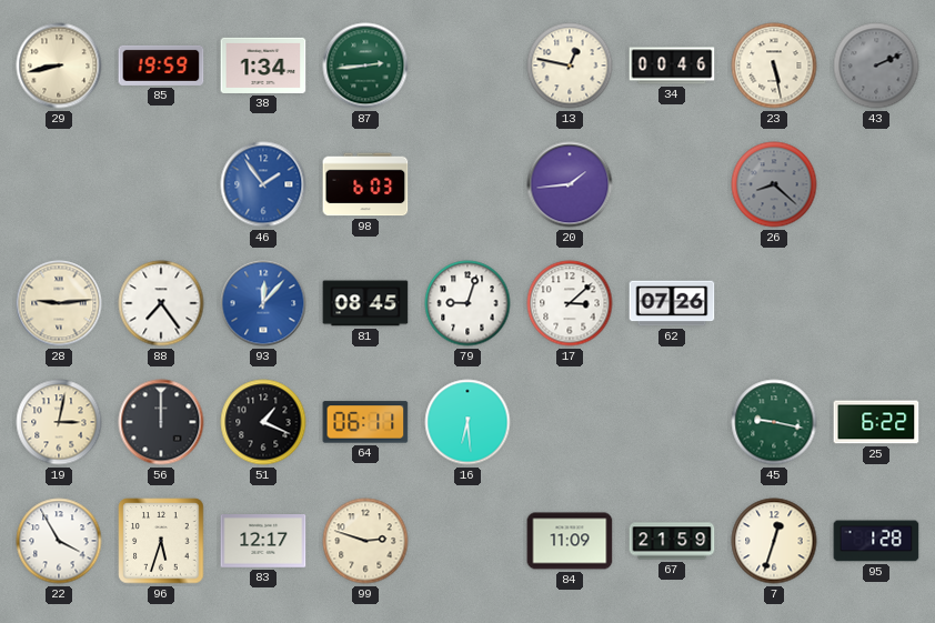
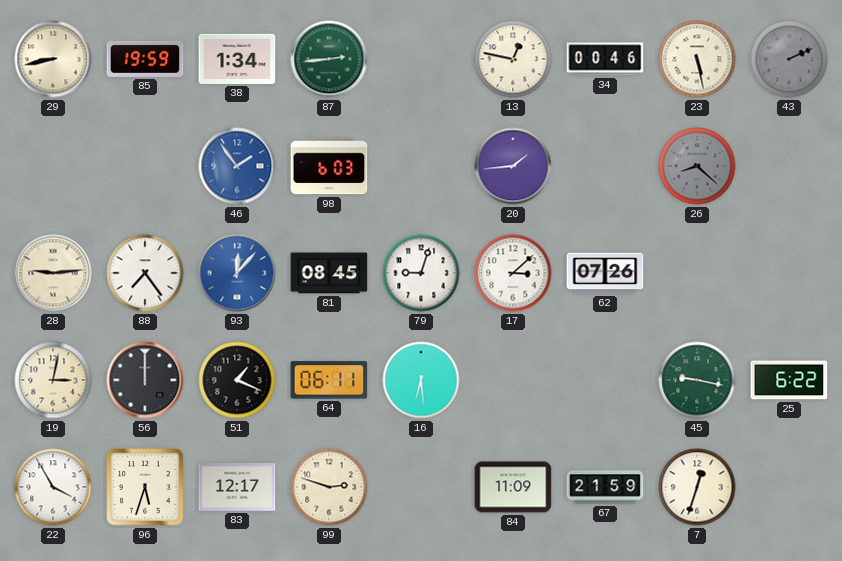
95: 1:28 -> none
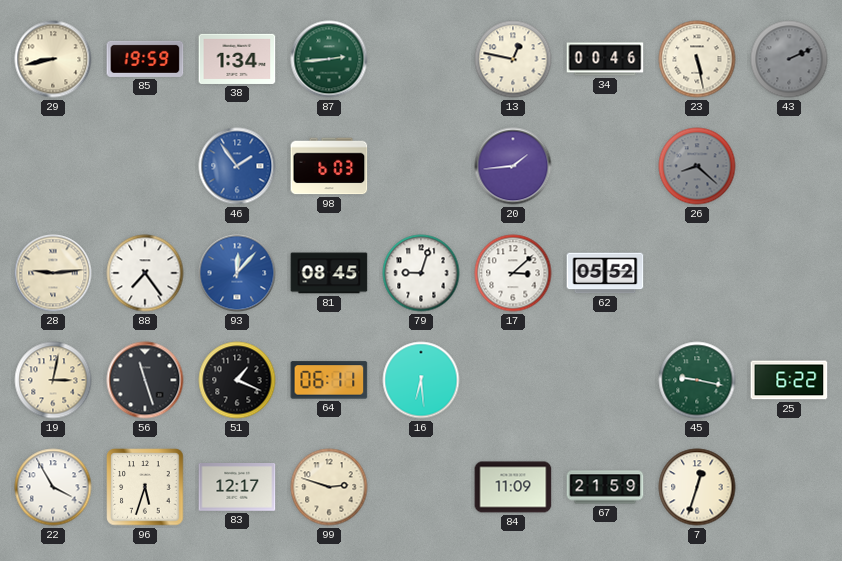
62: 07:26 -> 05:52
56: 12:00 -> 11:27
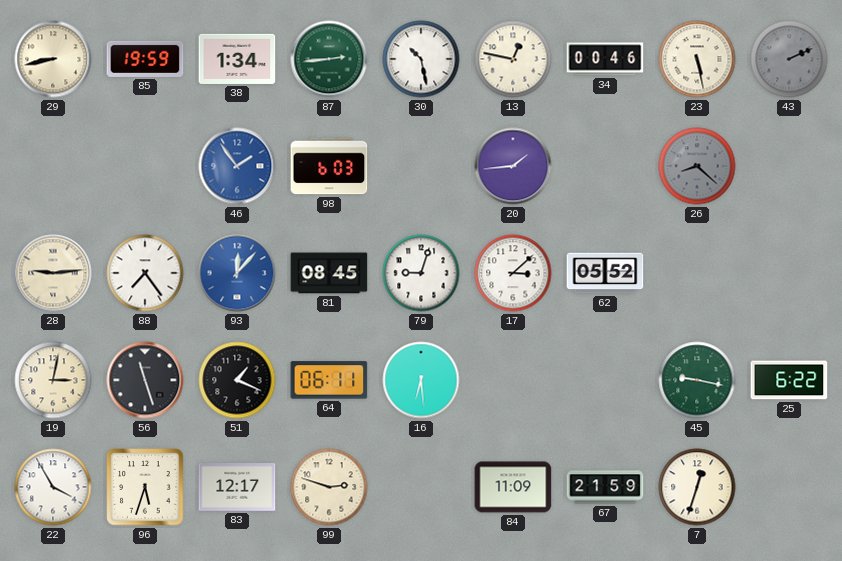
30: none -> 10:28
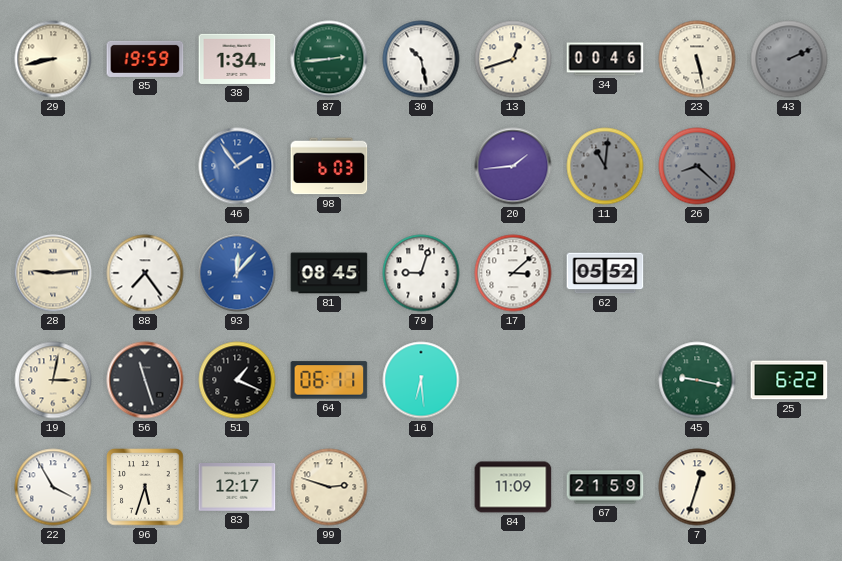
13: 12:47 -> 12:42
11: none -> 11:01
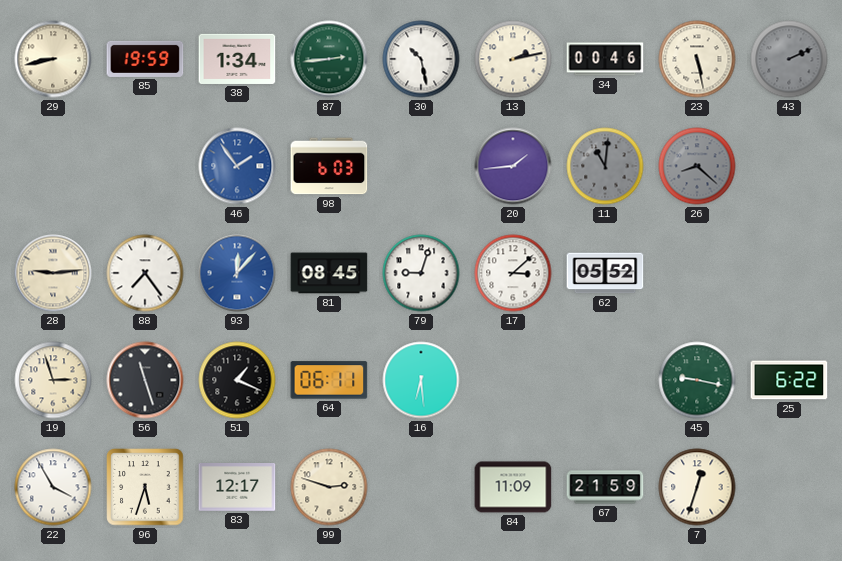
13: 12:42 -> 2:13
19: 3:02 -> 2:57
